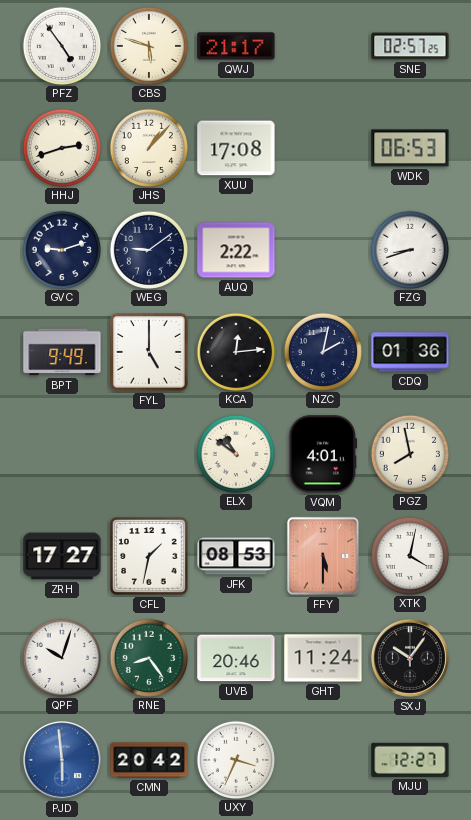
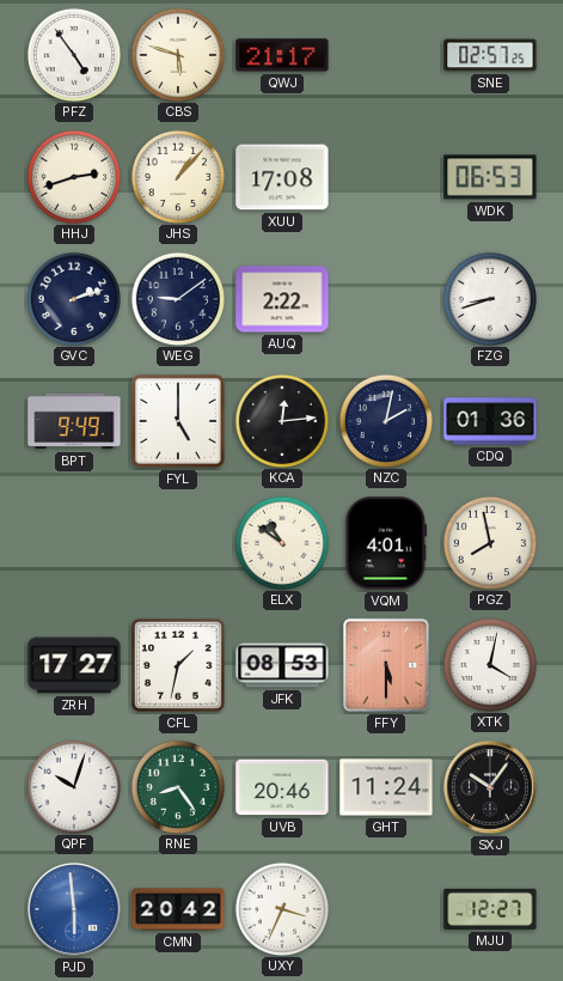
GVC: 9:12 -> 2:12
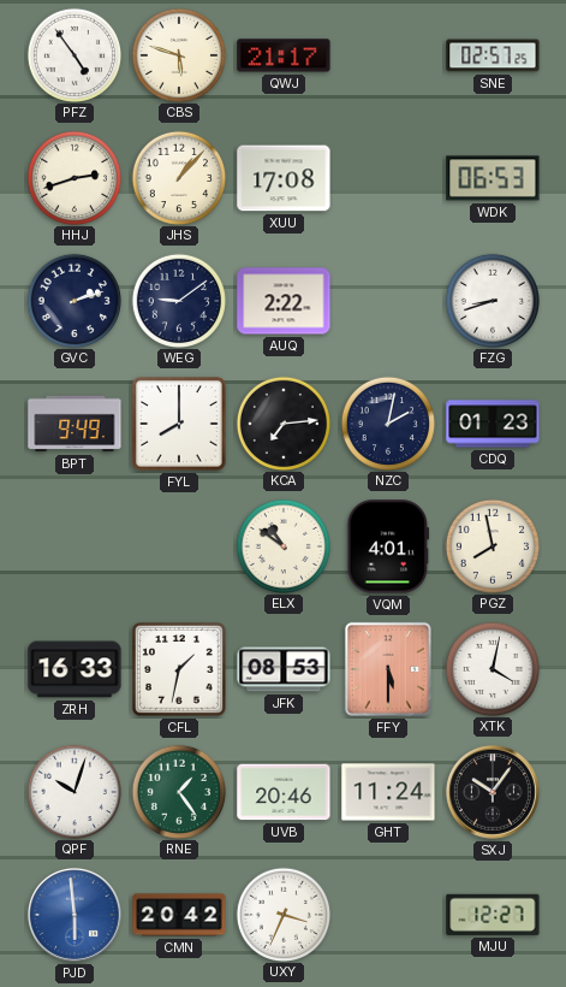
FYL: 5:00 -> 8:00
KCA: 12:14 -> 7:14
CDQ: 01:36 -> 01:23
ZRH: 17:27 -> 16:33
RNE: 8:24 -> 1:24
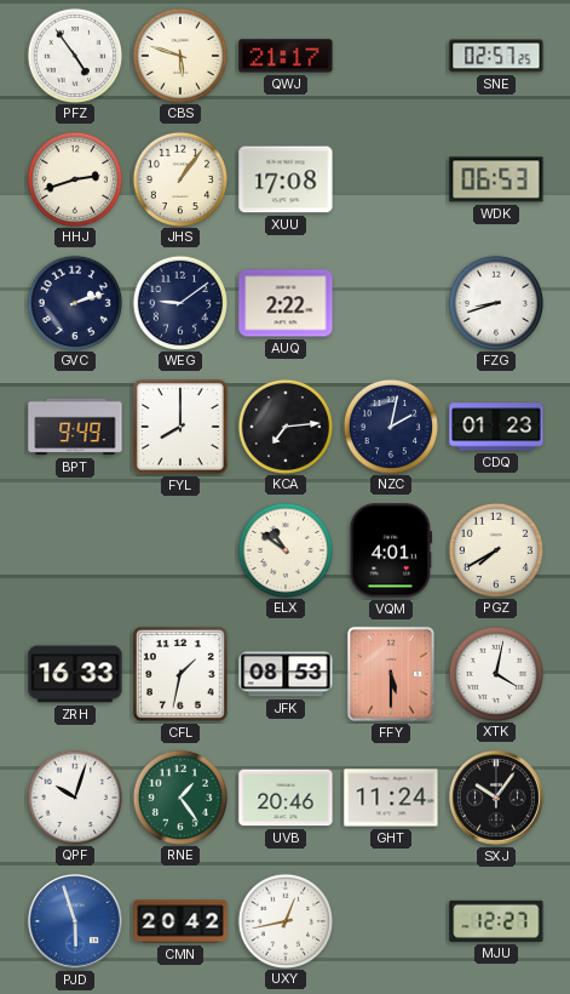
JHS: 1:07 -> 1:06
PGZ: 7:58 -> 7:40
PJD: 5:59 -> 5:57
UXY: 3:34 -> 12:43
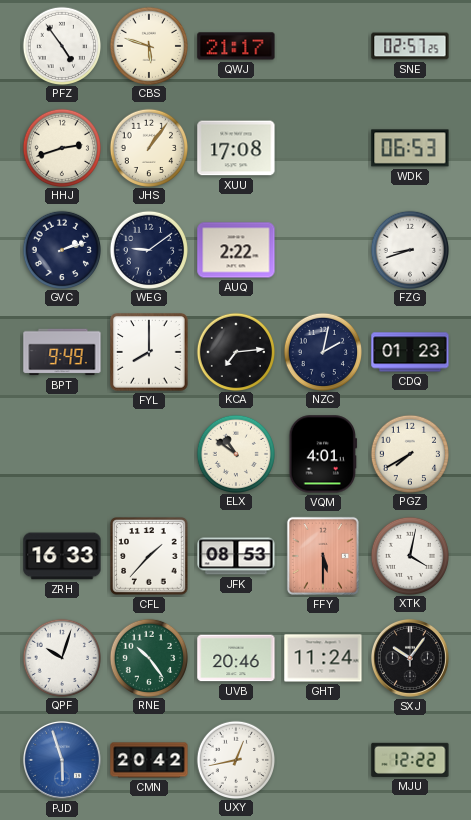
CFL: 1:32 -> 1:37
RNE: 1:24 -> 10:24
MJU: 12:27 -> 12:22
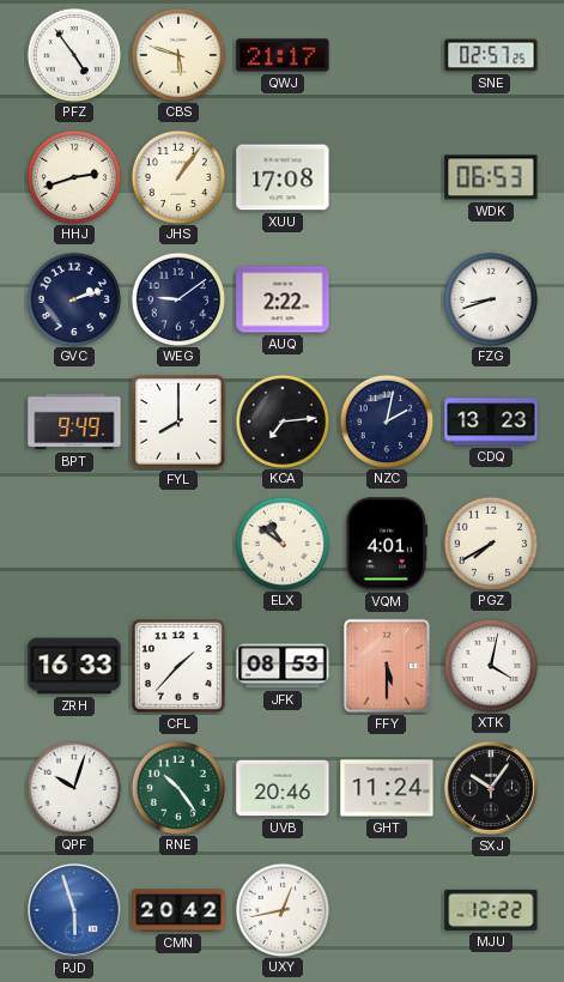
CDQ: 01:23 -> 13:23
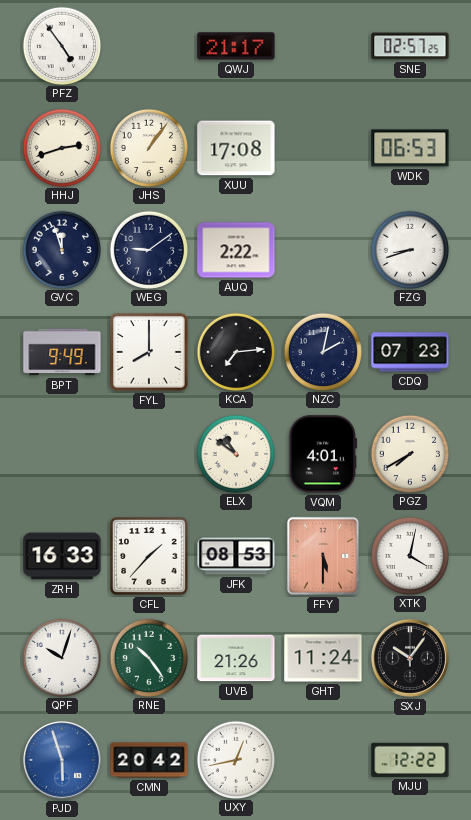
CBS: 5:48 -> none
GVC: 2:12 -> 11:57
CDQ: 13:23 -> 07:23
UVB: 20:46 -> 21:26
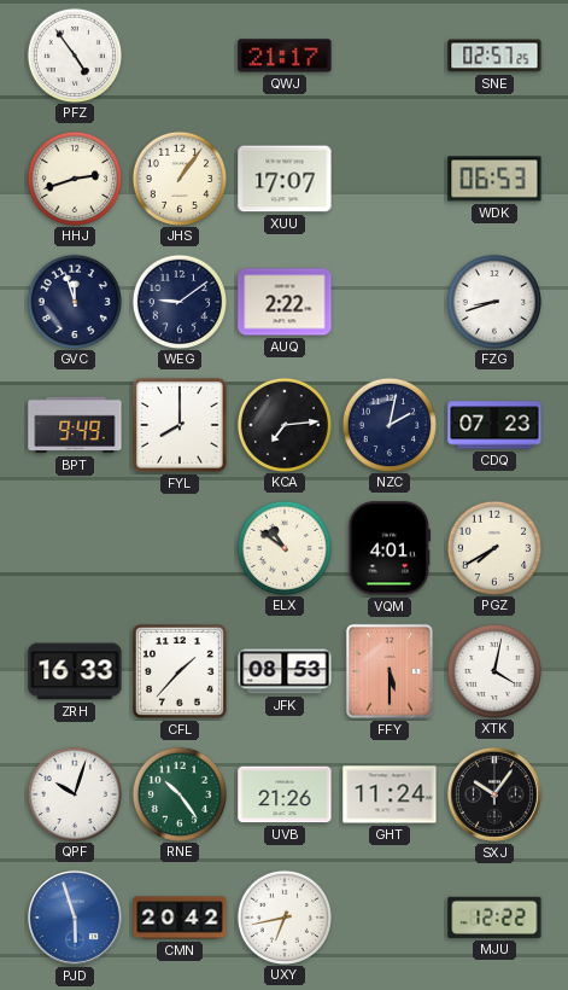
XUU: 17:08 -> 17:07
UXY: 12:43 -> 6:43
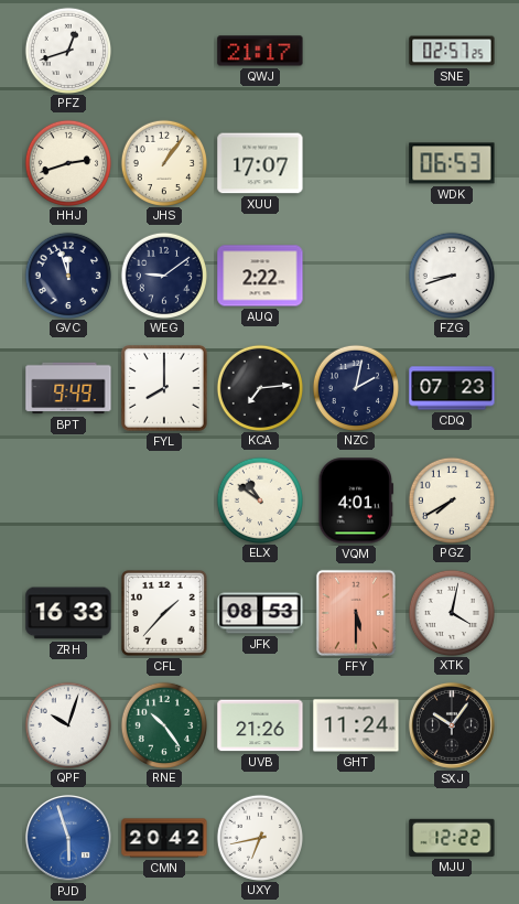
PFZ: 4:54 -> 12:42
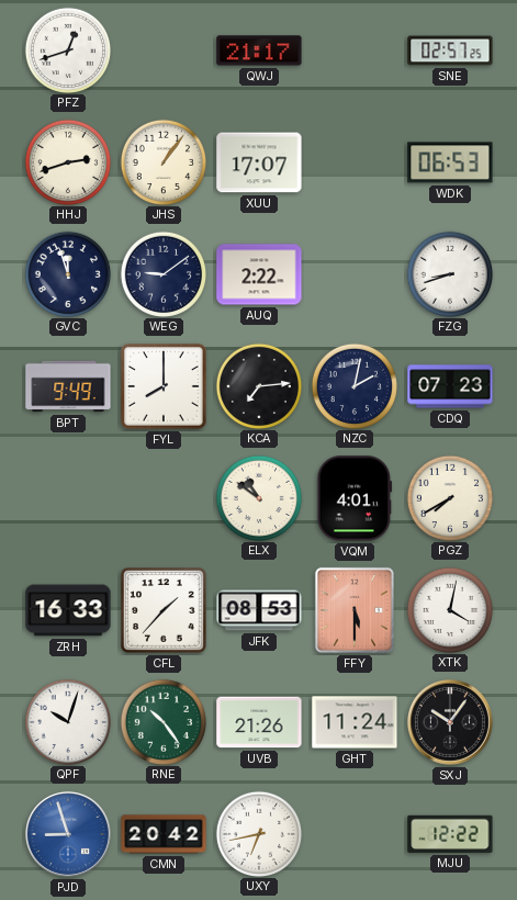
PJD: 5:57 -> 8:57
